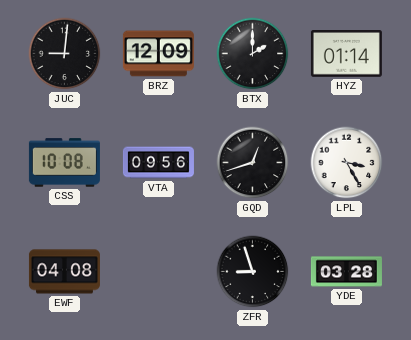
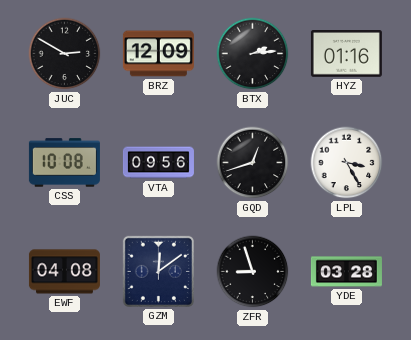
JUC: 9:01 -> 2:50
BTX: 2:00 -> 2:14
HYZ: 01:14 -> 01:16
GZM: none -> 12:09
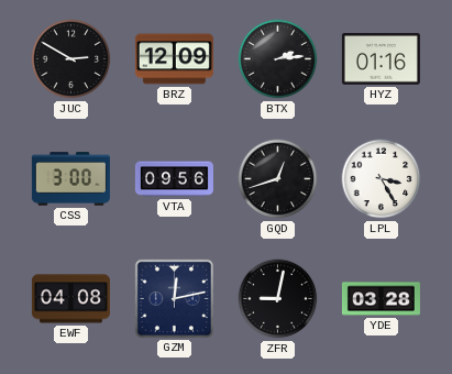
CSS: 10:08 -> 3:00
GZM: 12:09 -> 12:13
ZFR: 8:57 -> 9:02
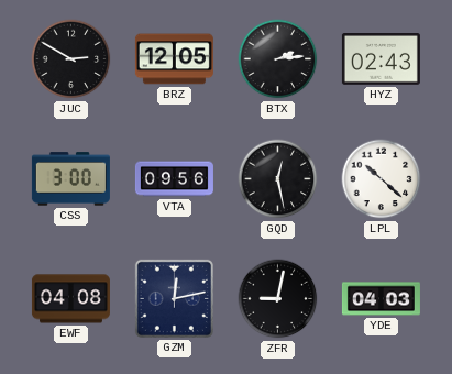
BRZ: 12:09 -> 12:05
HYZ: 01:16 -> 02:43
GQD: 12:42 -> 12:28
LPL: 3:25 -> 10:22
YDE: 03:28 -> 04:03
